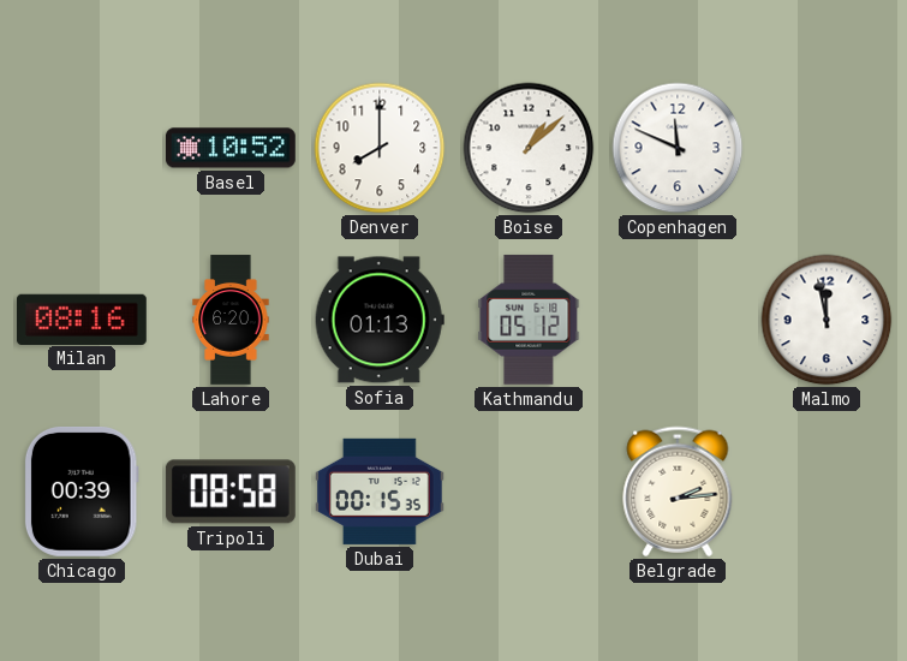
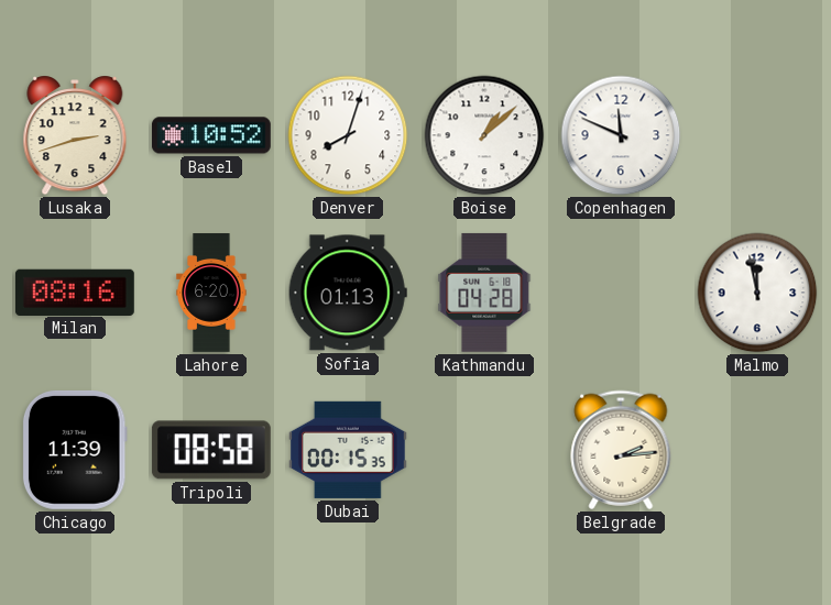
Lusaka: none -> 2:42
Denver: 8:00 -> 8:03
Kathmandu: 05:12 -> 04:28
Chicago: 00:39 -> 11:39
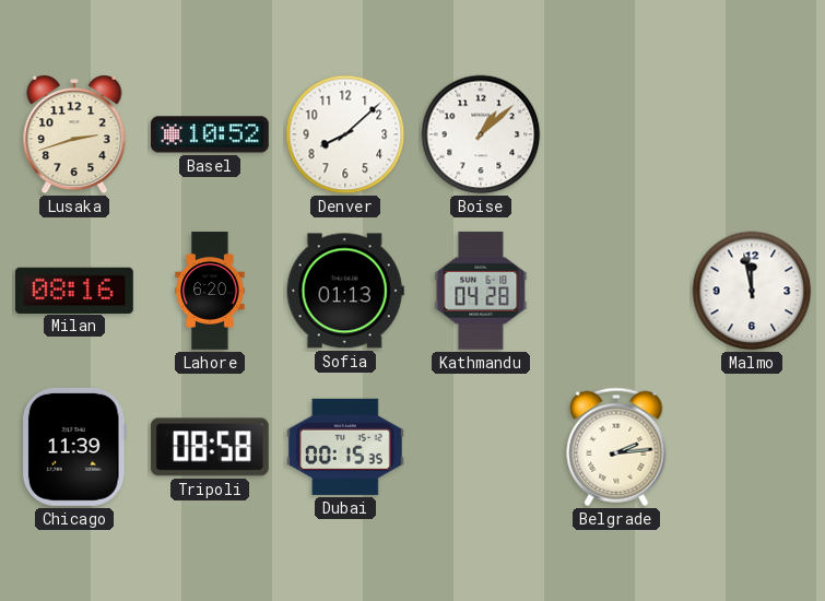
Denver: 8:03 -> 8:08
Copenhagen: 11:49 -> none
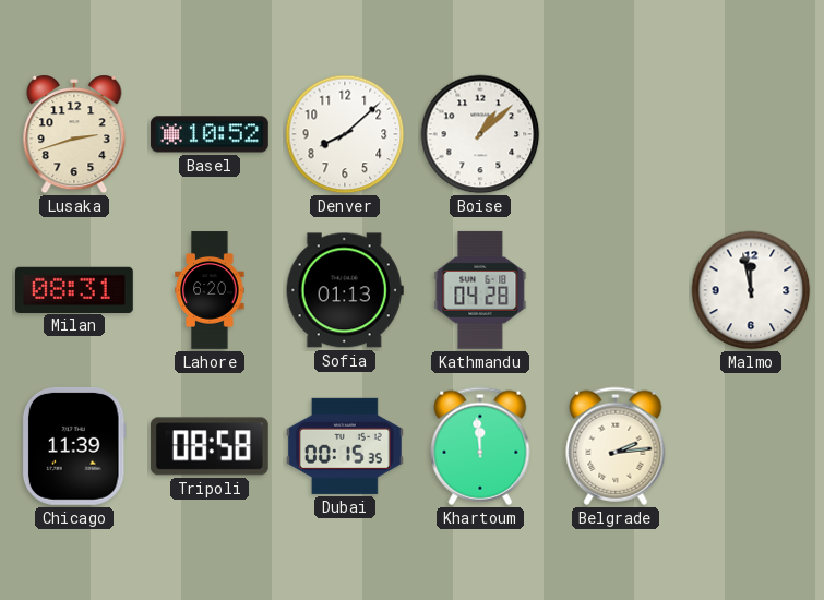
Milan: 08:16 -> 08:31
Khartoum: none -> 11:59
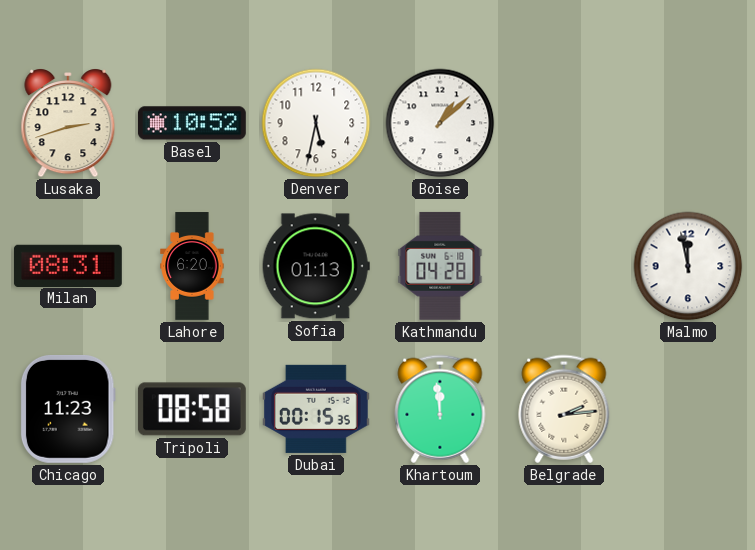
Denver: 8:08 -> 5:32
Chicago: 11:39 -> 11:23
